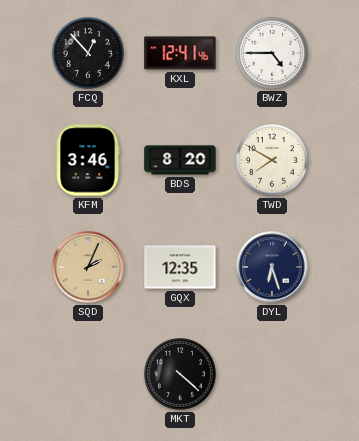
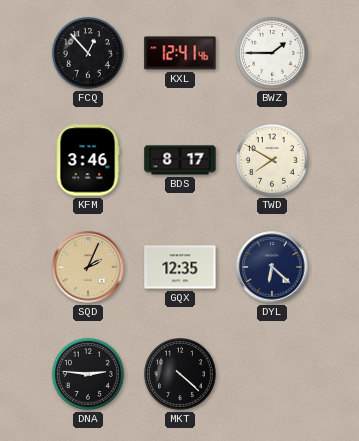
BWZ: 4:45 -> 1:45
BDS: 8:20 -> 8:17
DYL: 6:27 -> 6:22
DNA: none -> 2:46
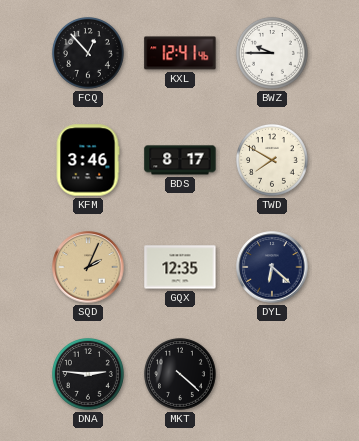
BWZ: 1:45 -> 9:45
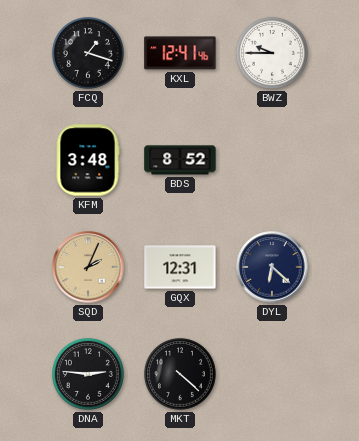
FCQ: 12:53 -> 1:18
KFM: 3:46 -> 3:48
BDS: 8:17 -> 8:52
TWD: 7:50 -> none
GQX: 12:35 -> 12:31
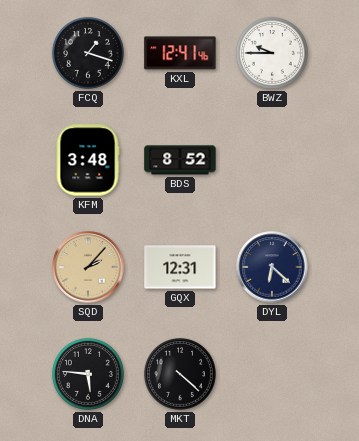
SQD: 2:04 -> 2:07
DNA: 2:46 -> 5:46
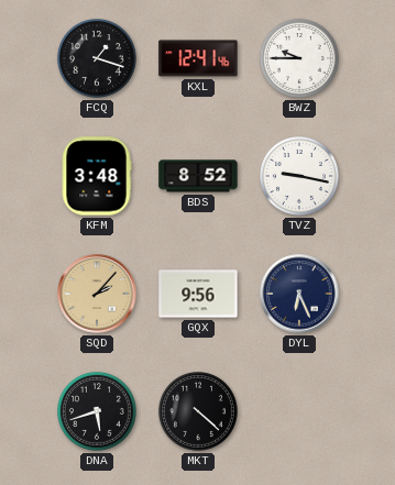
TVZ: none -> 9:17
GQX: 12:31 -> 9:56
DYL: 6:22 -> 6:26
DNA: 5:46 -> 5:42
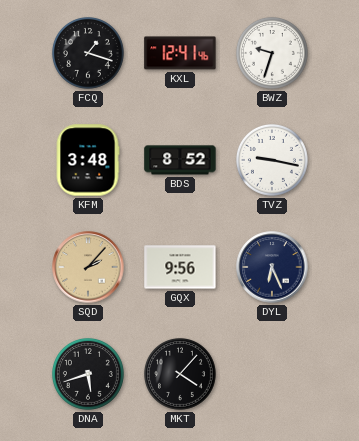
BWZ: 9:45 -> 9:33
MKT: 4:22 -> 4:07
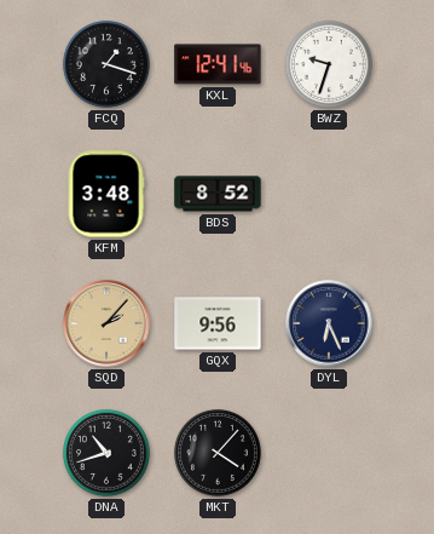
TVZ: 9:17 -> none
DNA: 5:42 -> 10:42
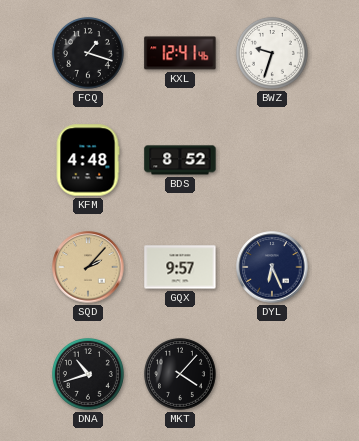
KFM: 3:48 -> 4:48
GQX: 9:56 -> 9:57
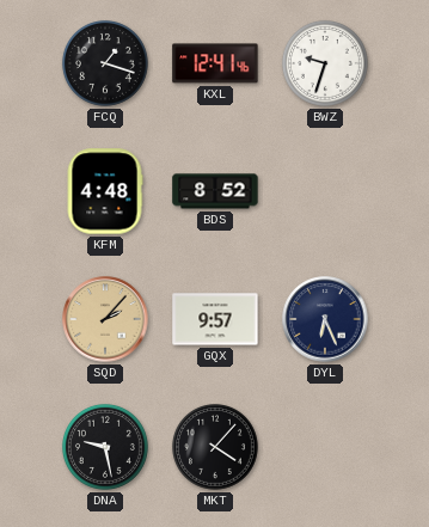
DNA: 10:42 -> 9:28
